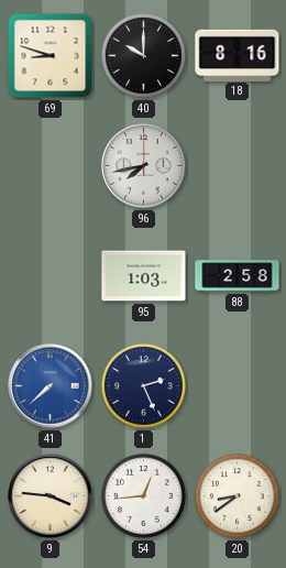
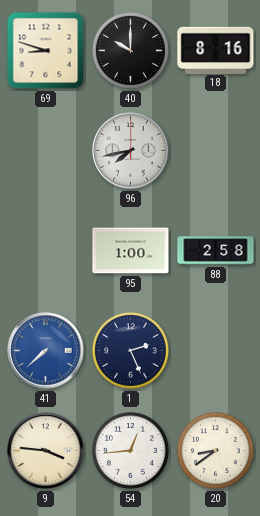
95: 1:03 -> 1:00
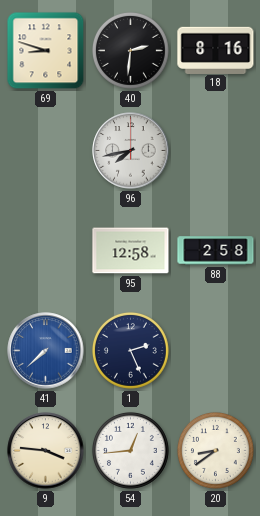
40: 10:00 -> 2:31
95: 1:00 -> 12:58
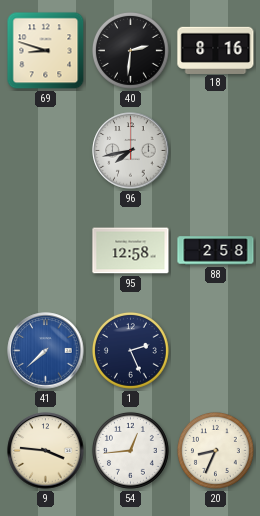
20: 8:39 -> 8:34
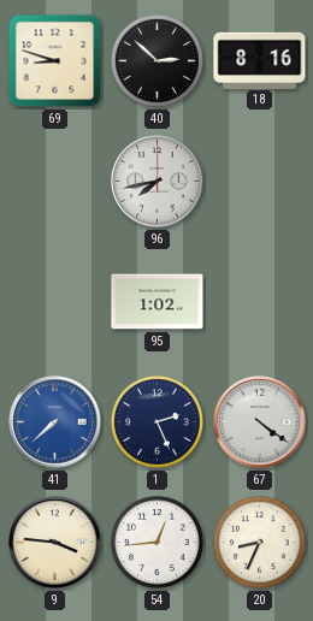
40: 2:31 -> 2:52
95: 12:58 -> 1:02
88: 2:58 -> none
67: none -> 4:21
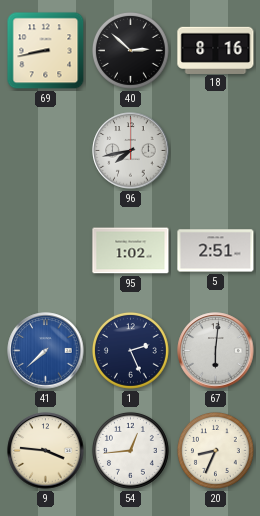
69: 8:48 -> 8:43
5: none -> 2:51
67: 4:21 -> 6:01
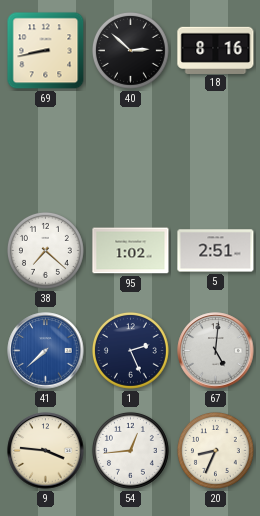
96: 7:43 -> none
38: none -> 7:22
67: 6:01 -> 5:01
